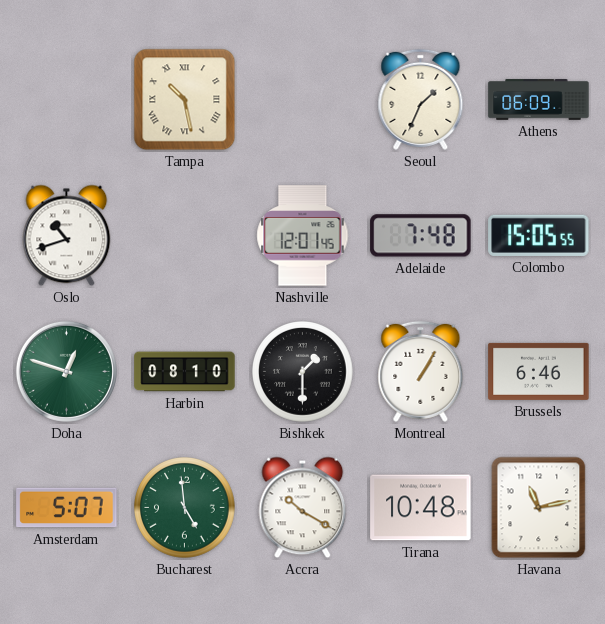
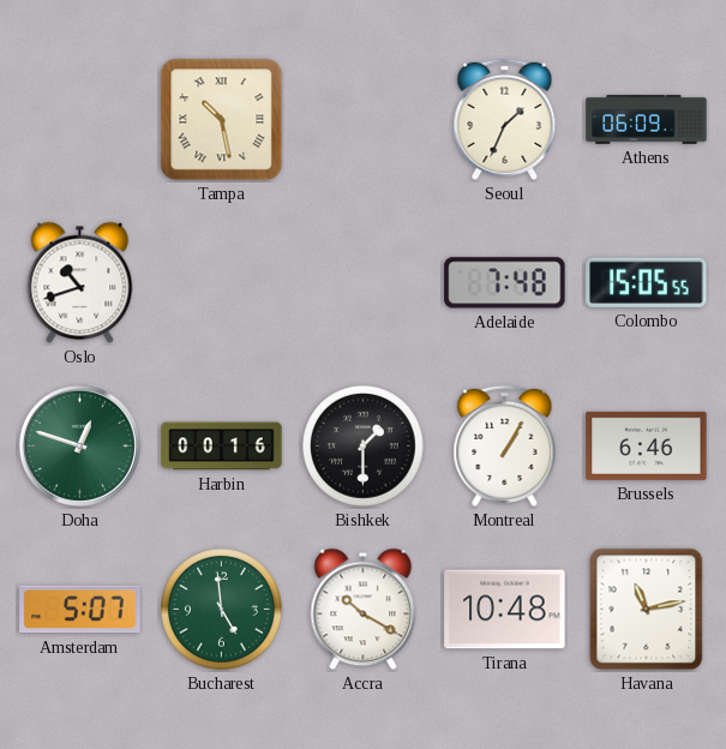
Nashville: 12:01 -> none
Harbin: 08:10 -> 00:16
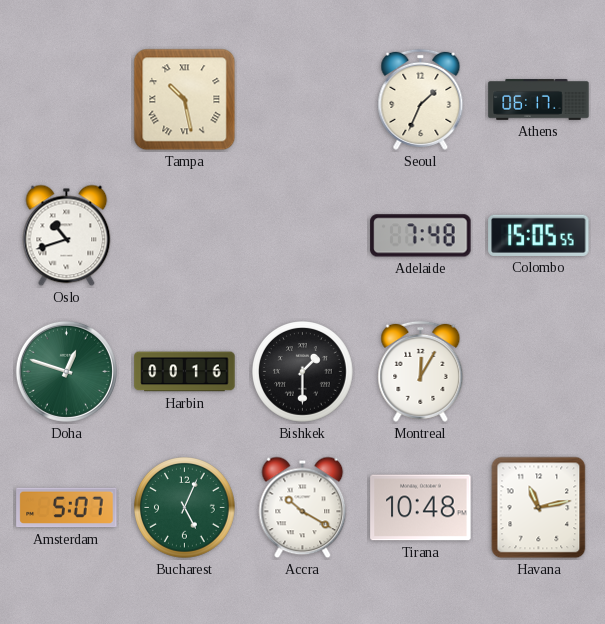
Athens: 06:09 -> 06:17
Montreal: 1:05 -> 12:05
Brussels: 6:46 -> none
Bucharest: 4:59 -> 5:04
